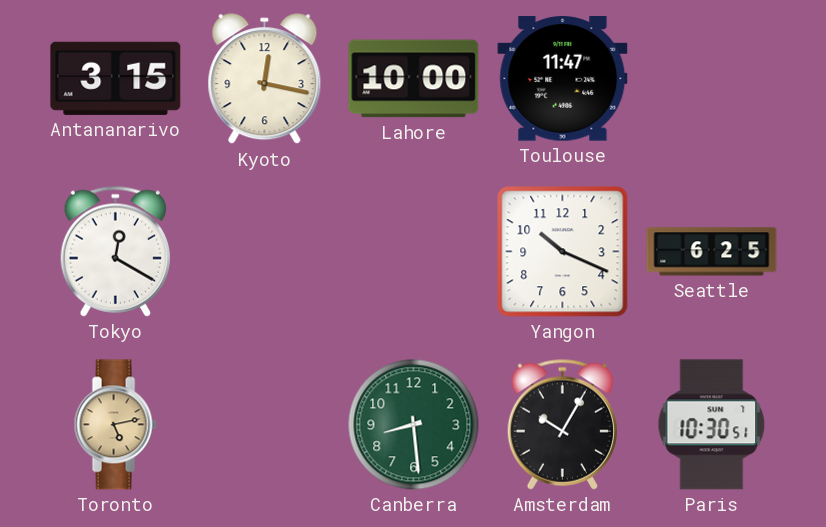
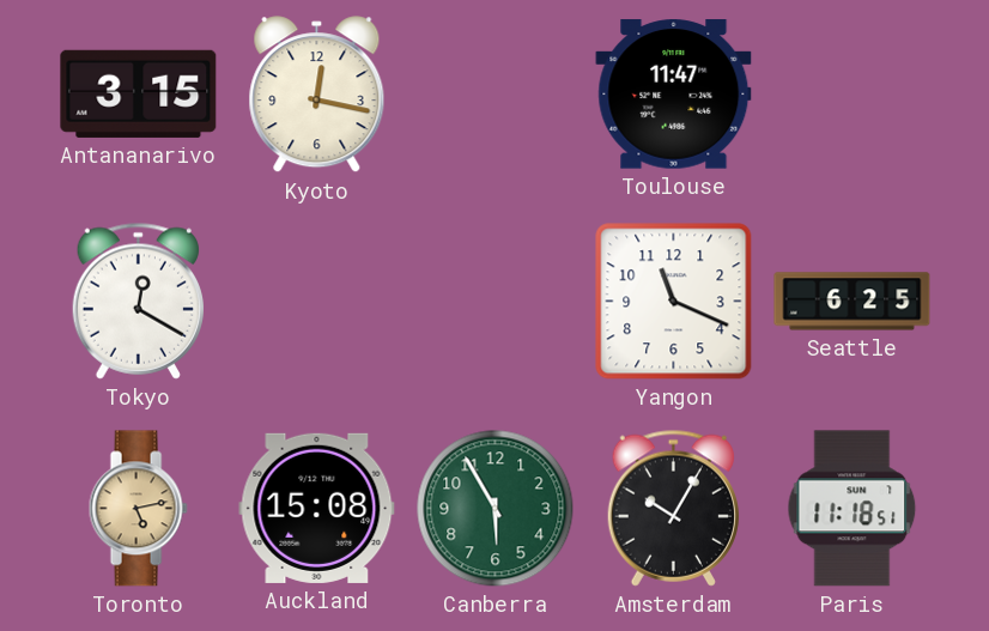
Lahore: 10:00 -> none
Yangon: 10:19 -> 11:19
Auckland: none -> 15:08
Canberra: 8:29 -> 5:55
Paris: 10:30 -> 11:18
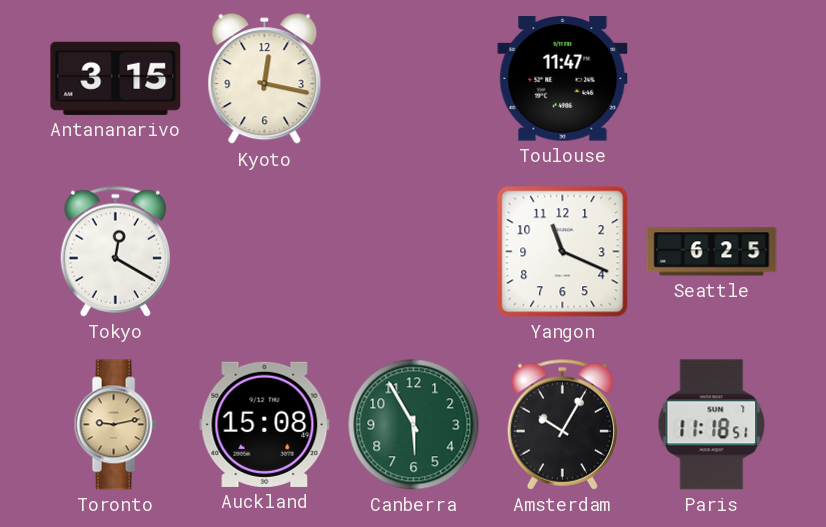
Toronto: 5:13 -> 9:13
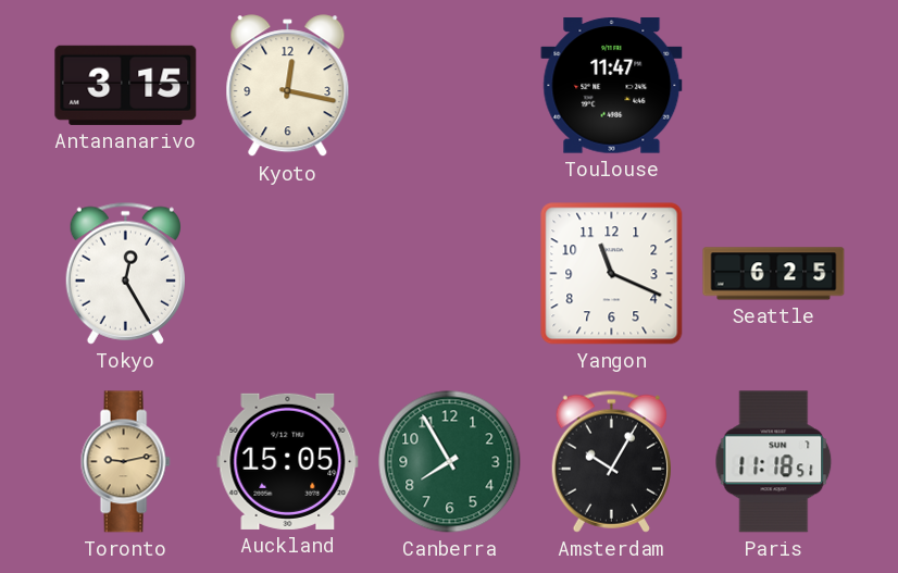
Tokyo: 12:20 -> 12:25
Auckland: 15:08 -> 15:05
Canberra: 5:55 -> 7:55
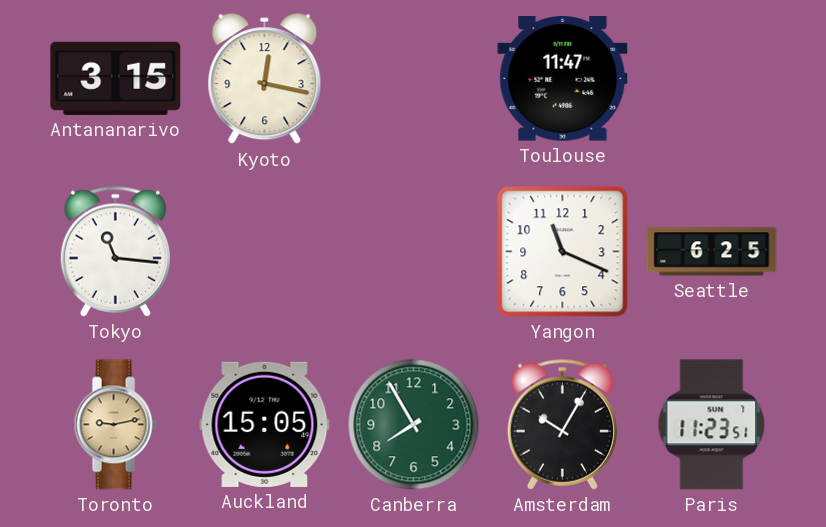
Tokyo: 12:25 -> 11:16
Paris: 11:18 -> 11:23
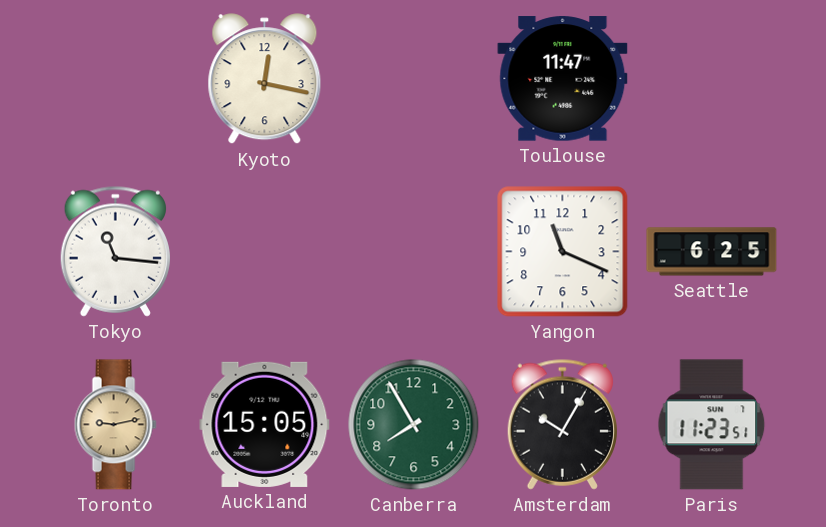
Antananarivo: 3:15 -> none
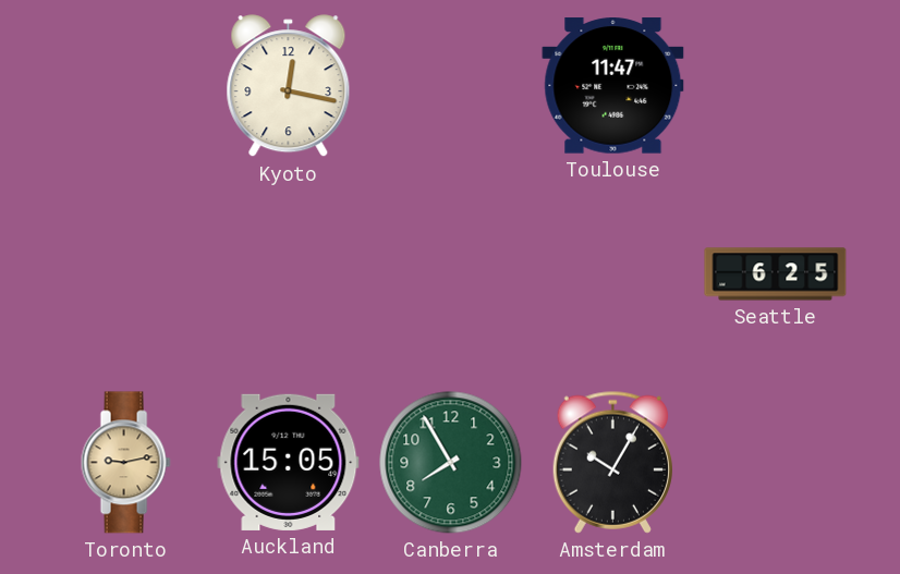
Tokyo: 11:16 -> none
Yangon: 11:19 -> none
Paris: 11:23 -> none
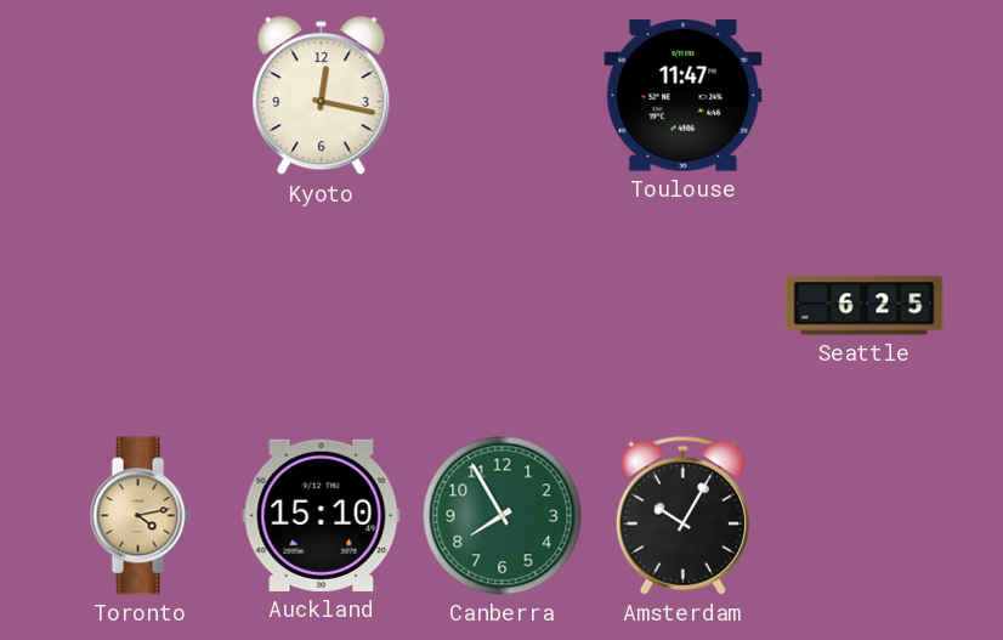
Toronto: 9:13 -> 4:13
Auckland: 15:05 -> 15:10
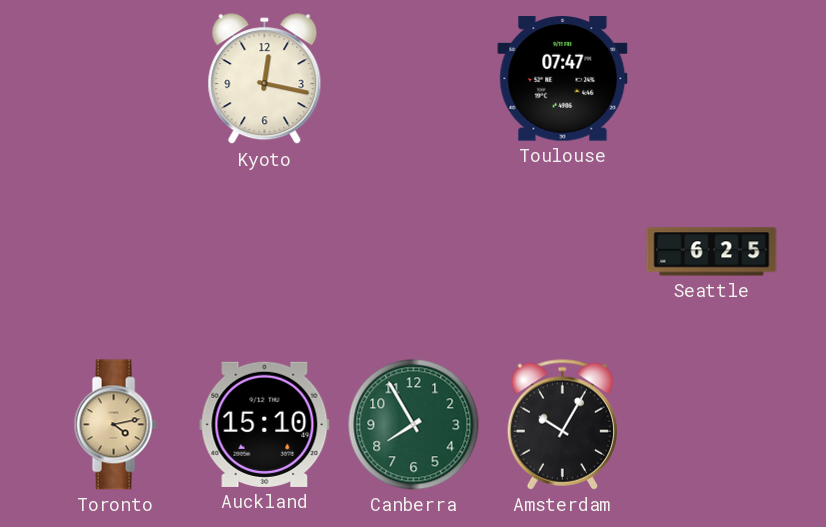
Toulouse: 11:47 -> 07:47
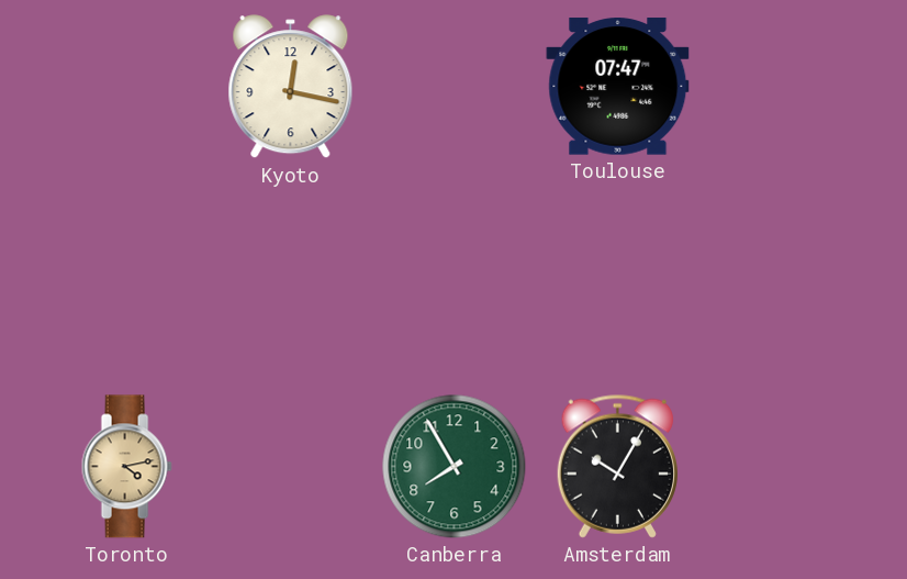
Seattle: 6:25 -> none
Auckland: 15:10 -> none
